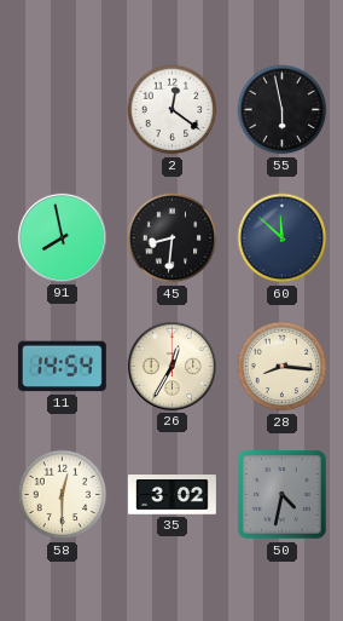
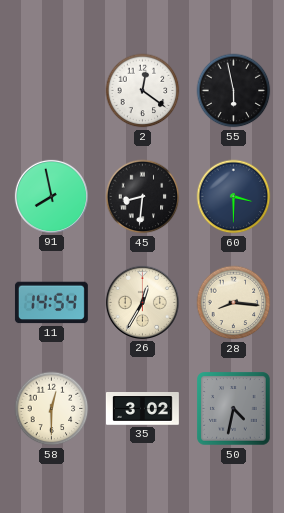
60: 11:52 -> 3:30
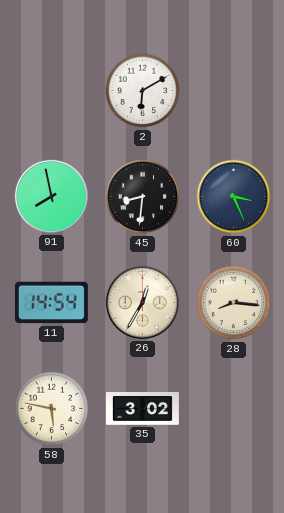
2: 12:21 -> 6:10
55: 5:58 -> none
60: 3:30 -> 3:26
58: 12:30 -> 5:47
50: 4:32 -> none
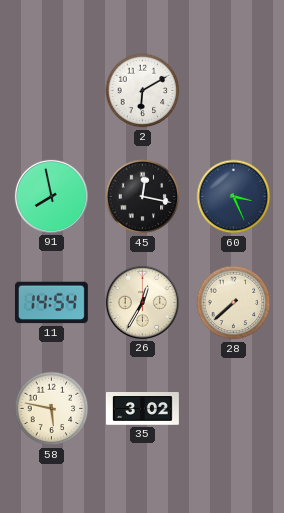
45: 8:31 -> 12:17
28: 8:16 -> 7:38
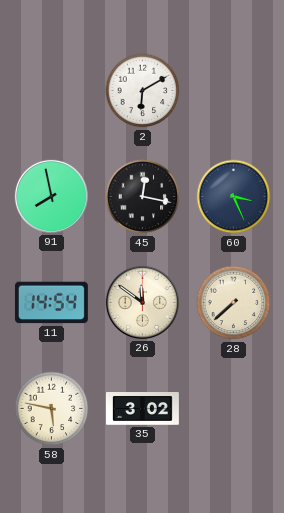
26: 12:35 -> 11:51
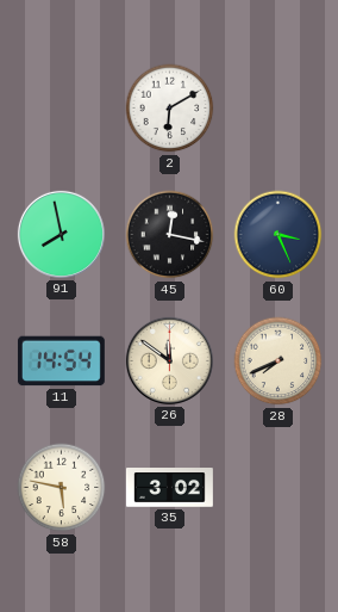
28: 7:38 -> 7:41
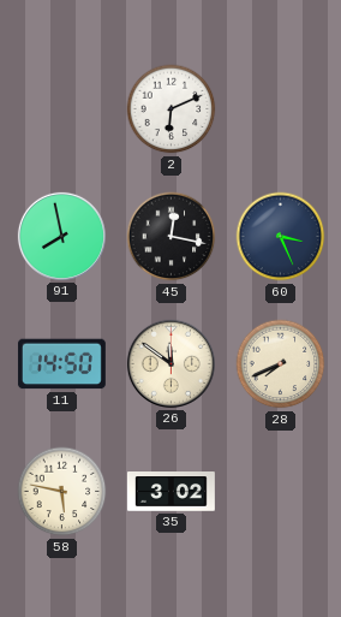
2: 6:10 -> 6:11
11: 14:54 -> 14:50
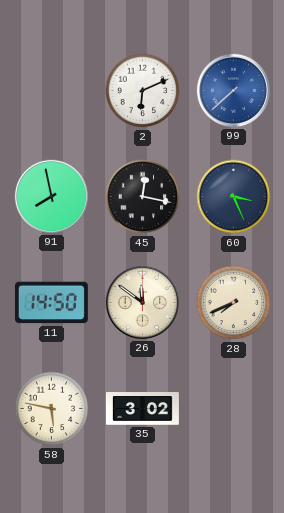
99: none -> 7:38
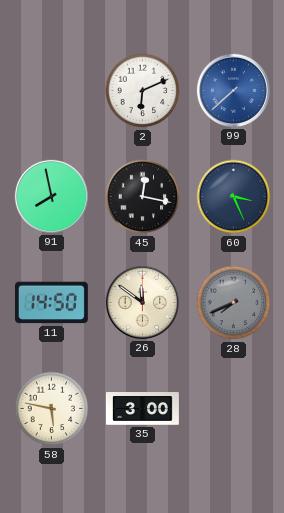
28 dial: cream -> grey
35: 3:02 -> 3:00
